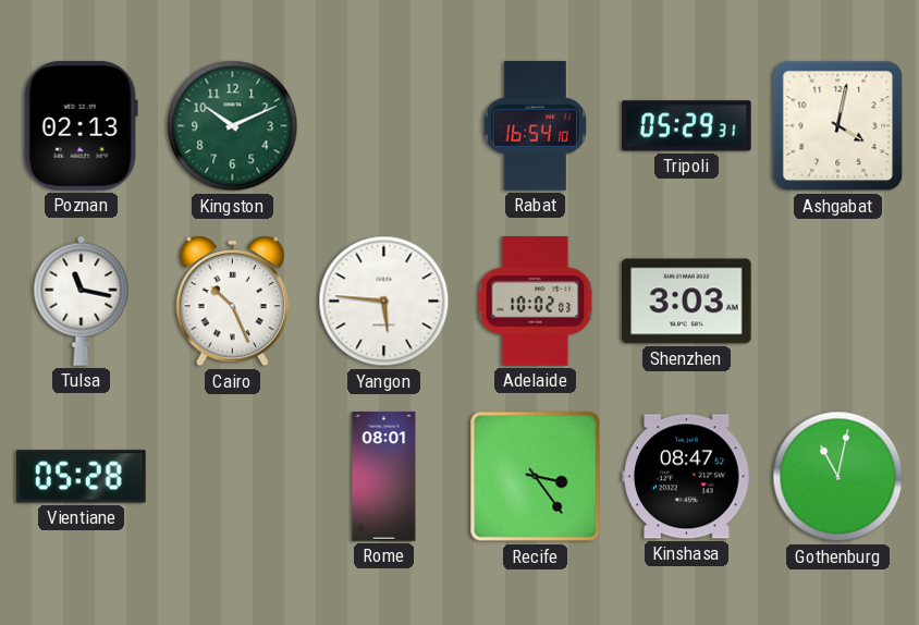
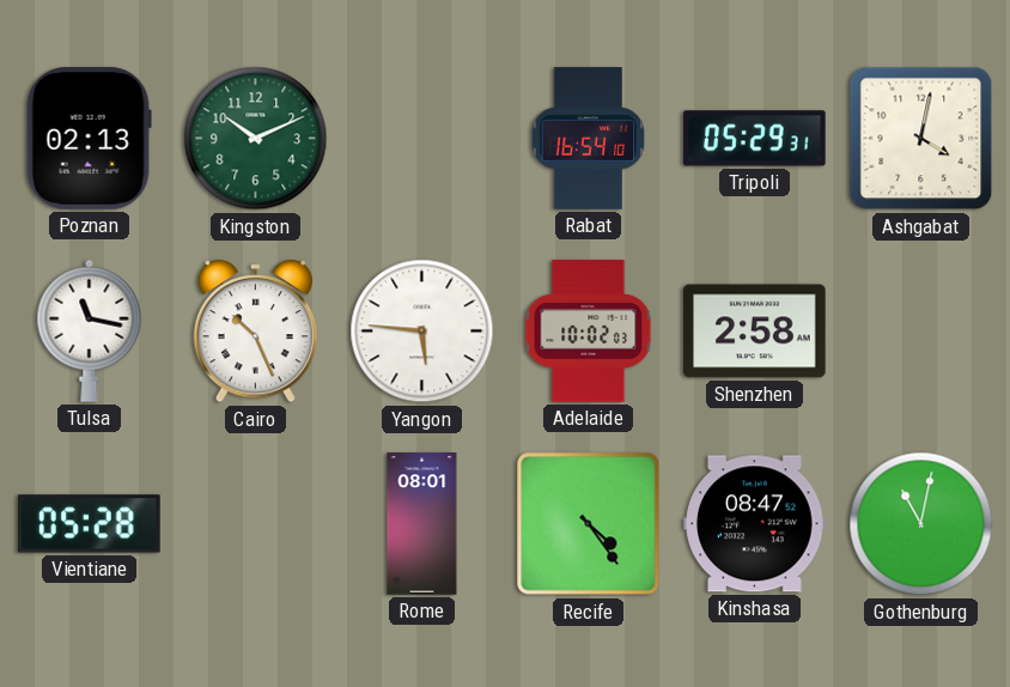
Shenzhen: 3:03 -> 2:58
Recife: 3:24 -> 4:24
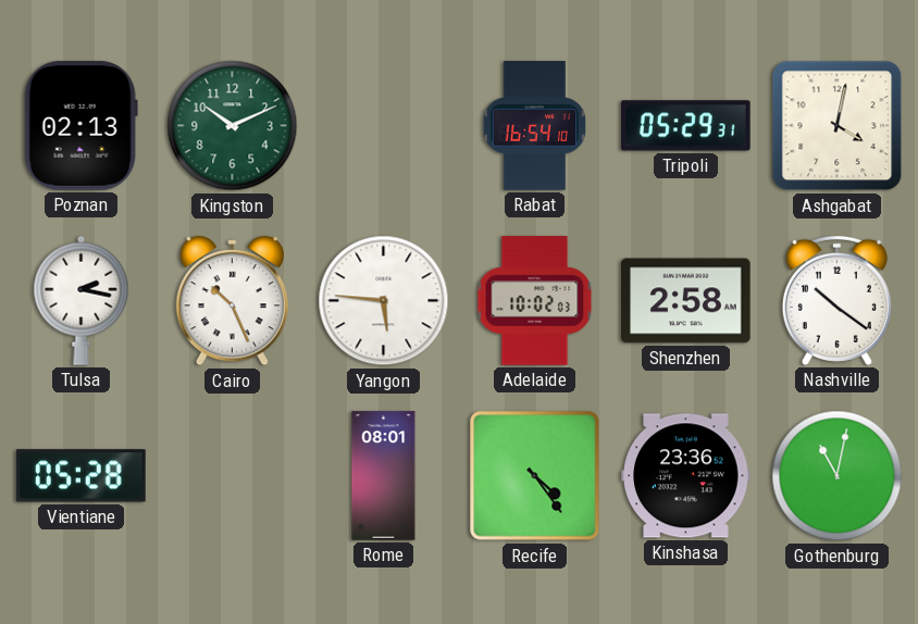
Tulsa: 11:17 -> 2:17
Nashville: none -> 10:21
Kinshasa: 08:47 -> 23:36
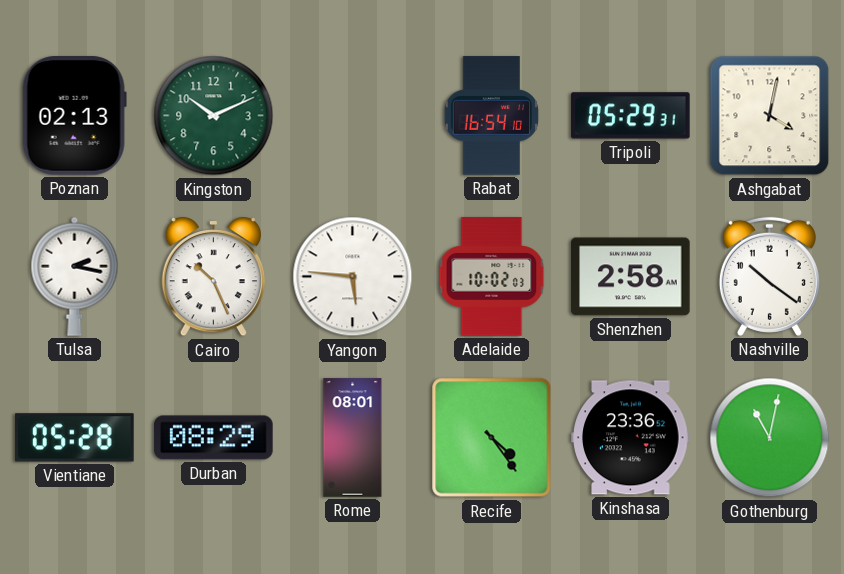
Durban: none -> 08:29
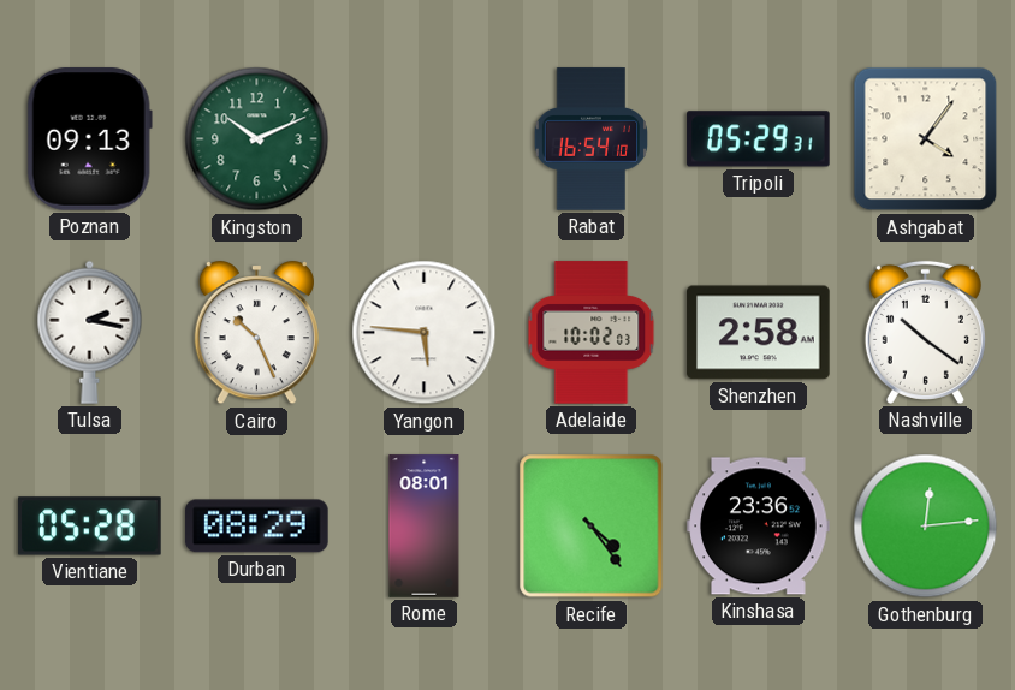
Poznan: 02:13 -> 09:13
Ashgabat: 4:02 -> 4:06
Gothenburg: 11:02 -> 12:14
